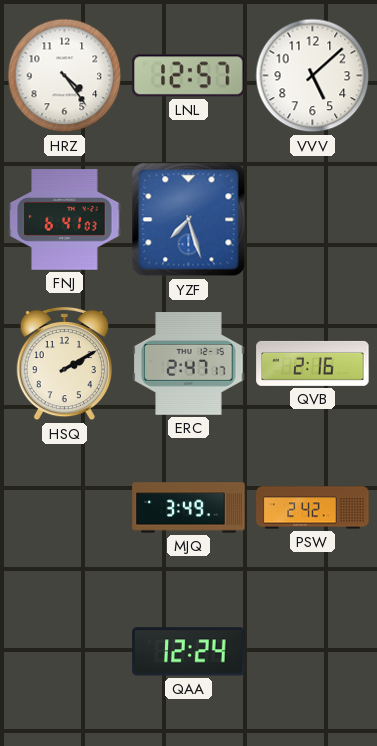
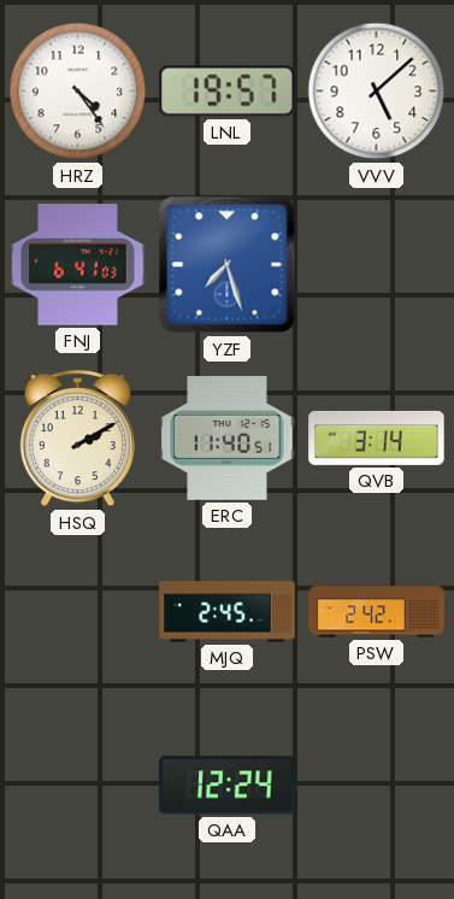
LNL: 12:57 -> 19:57
ERC: 2:47 -> 11:40
QVB: 2:16 -> 3:14
MJQ: 3:49 -> 2:45
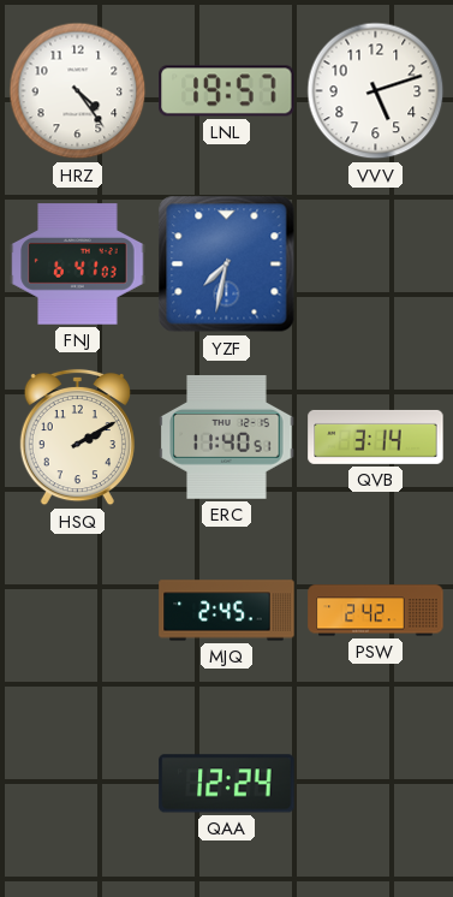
VVV: 5:08 -> 5:12
YZF: 7:27 -> 7:32
